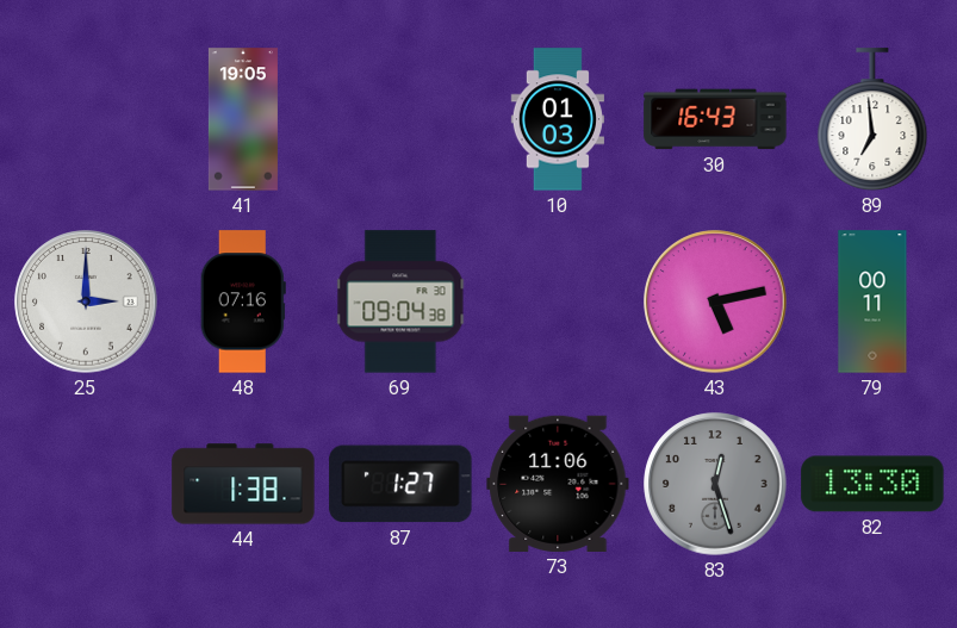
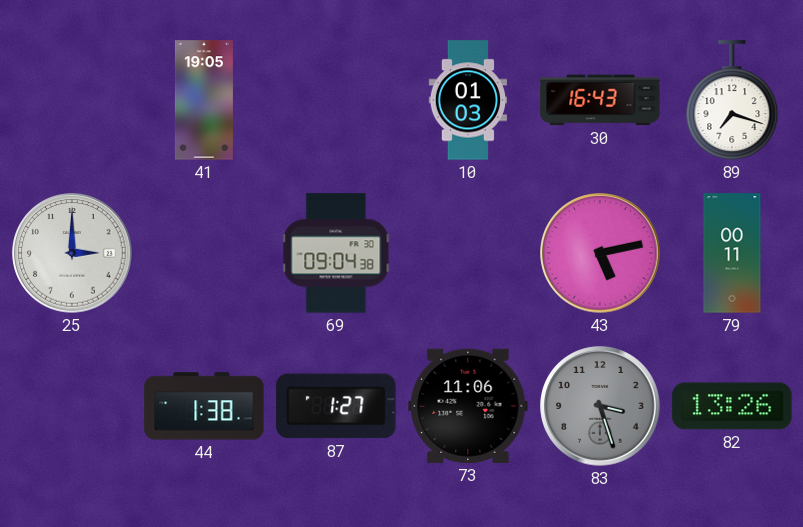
89: 6:59 -> 7:18
48: 07:16 -> none
83: 12:27 -> 3:27
82: 13:30 -> 13:26
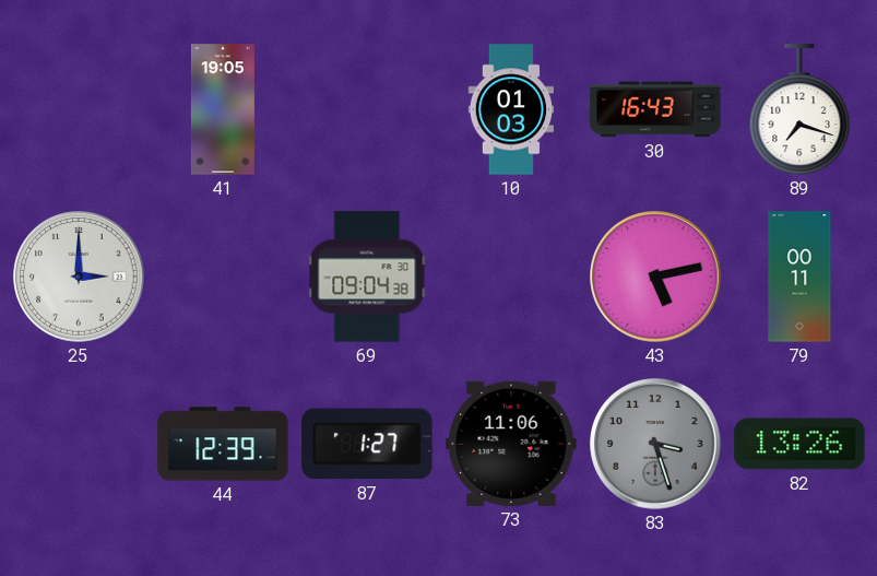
44: 1:38 -> 12:39
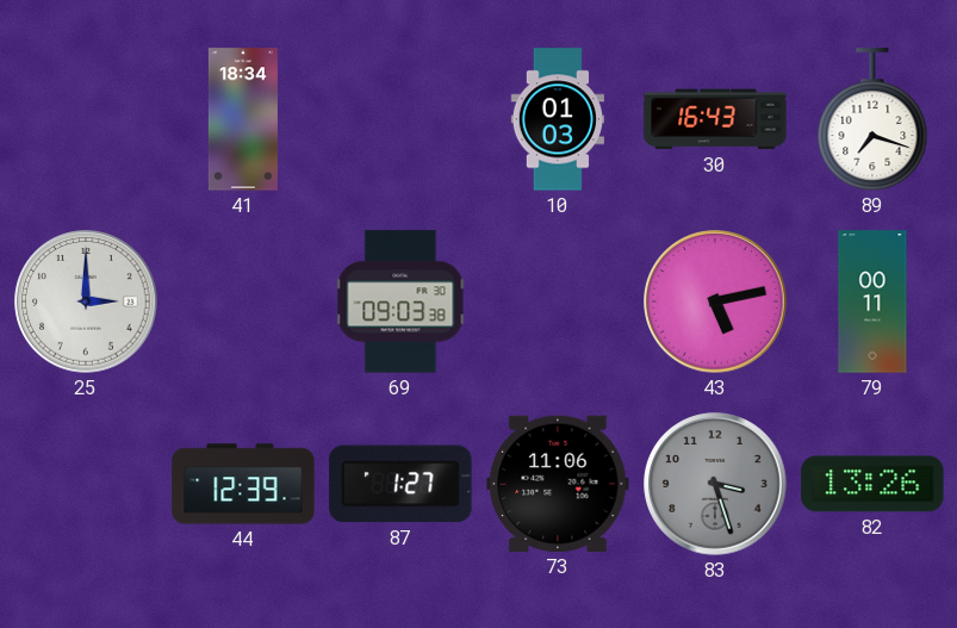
41: 19:05 -> 18:34
69: 09:04 -> 09:03
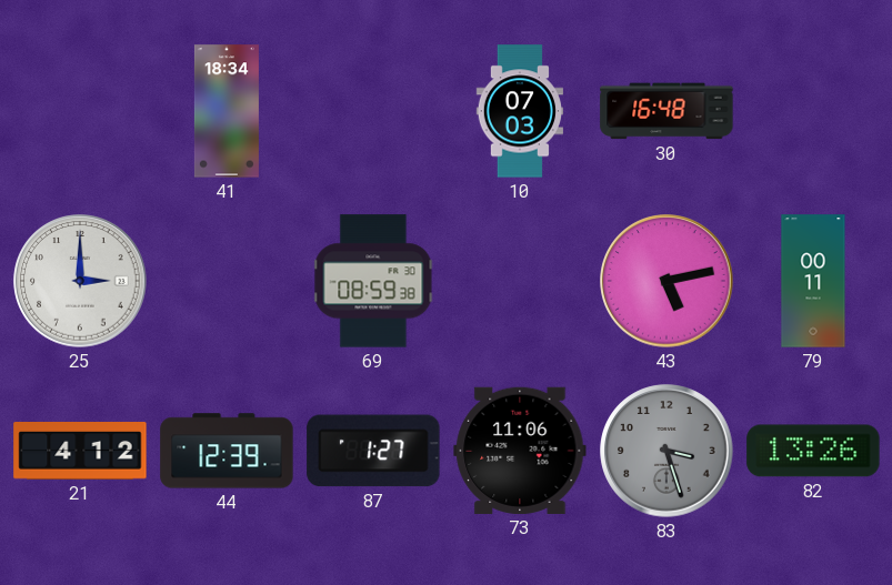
10: 01:03 -> 07:03
30: 16:43 -> 16:48
89: 7:18 -> none
69: 09:03 -> 08:59
21: none -> 4:12
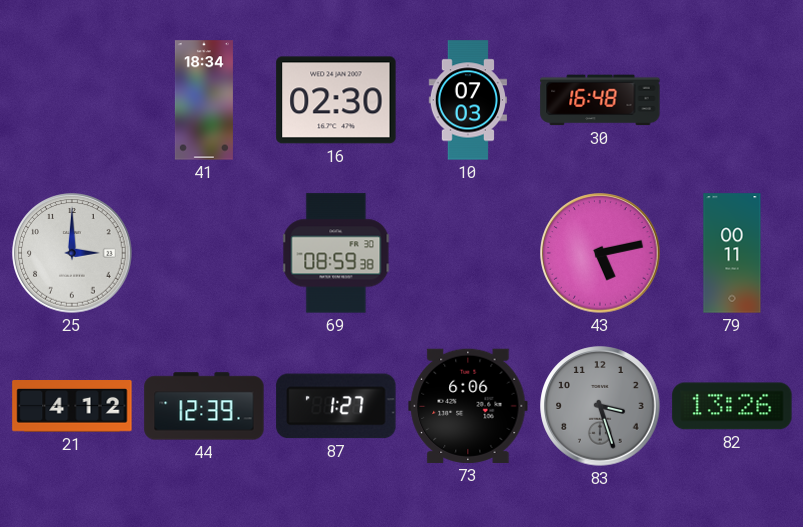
16: none -> 02:30
73: 11:06 -> 6:06
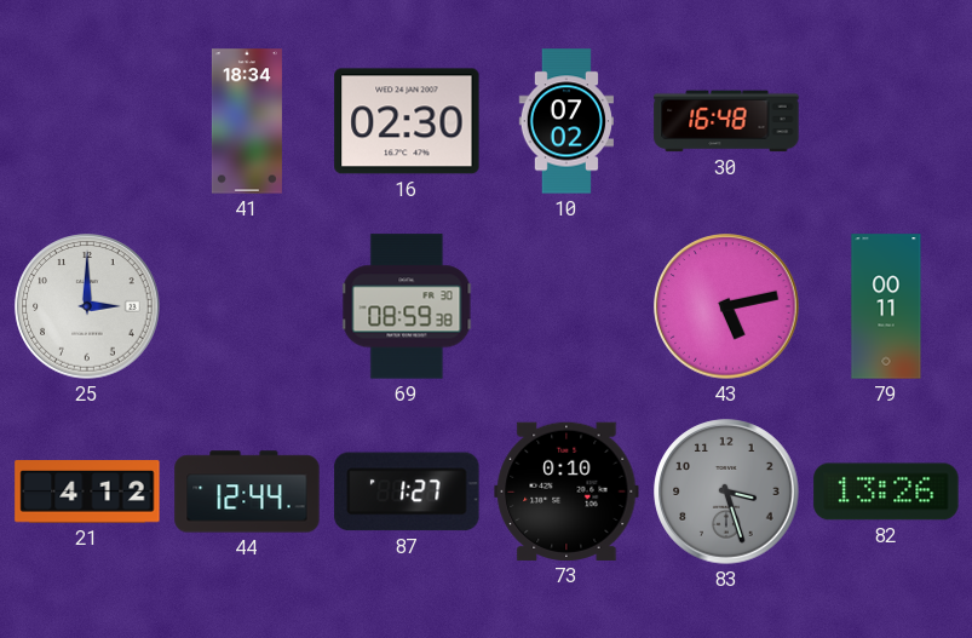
10: 07:03 -> 07:02
44: 12:39 -> 12:44
73: 6:06 -> 0:10
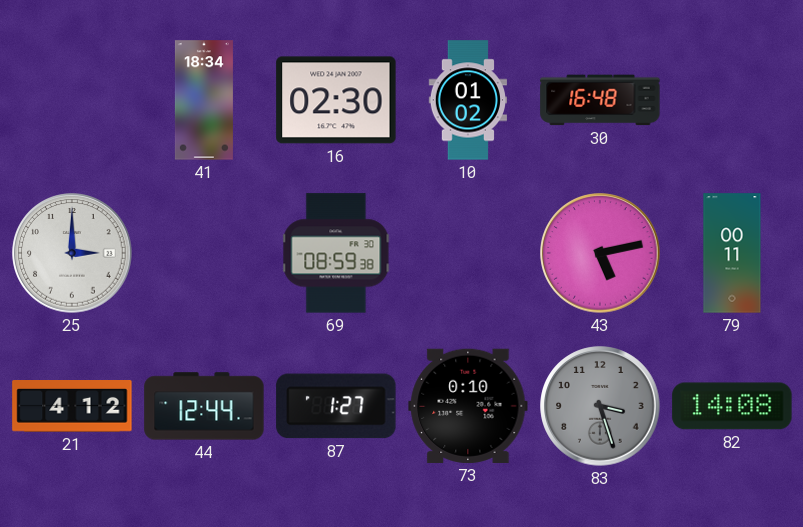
10: 07:02 -> 01:02
82: 13:26 -> 14:08
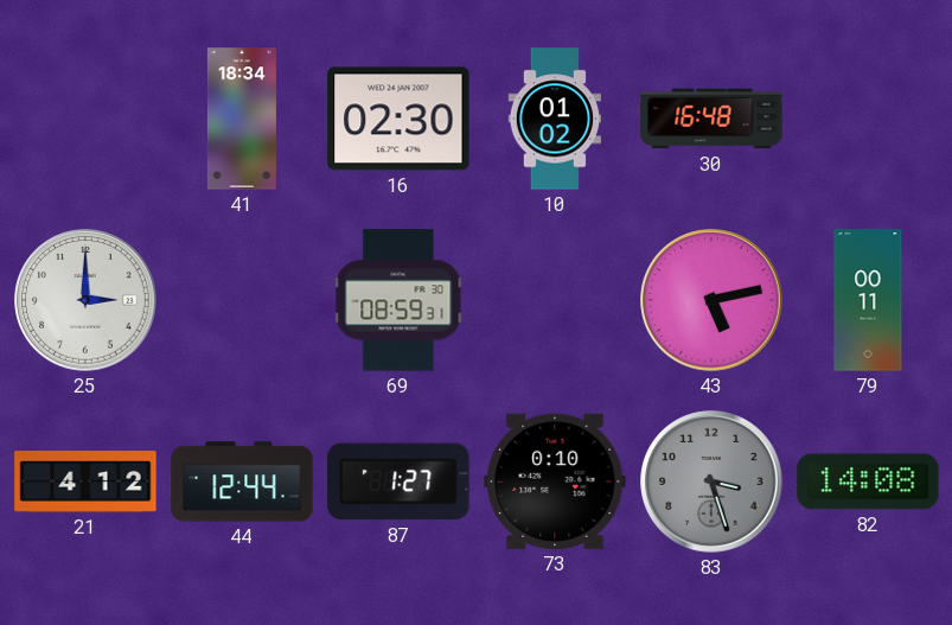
69: 08:59:38 -> 08:59:31
